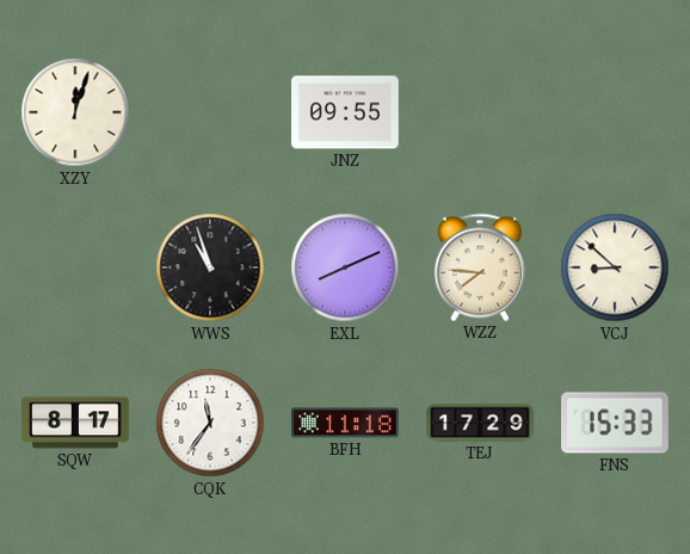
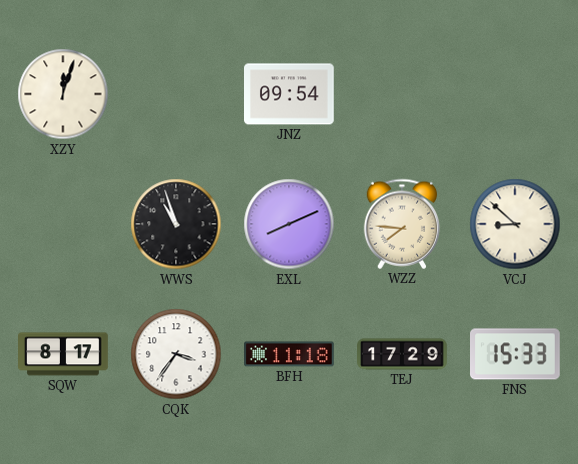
JNZ: 09:55 -> 09:54
CQK: 11:36 -> 3:36
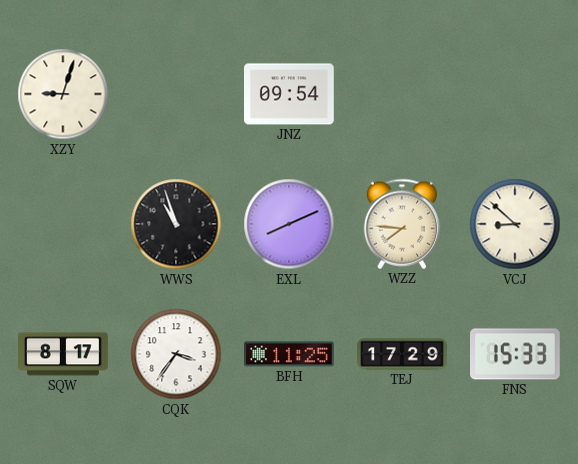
XZY: 12:03 -> 9:03
BFH: 11:18 -> 11:25
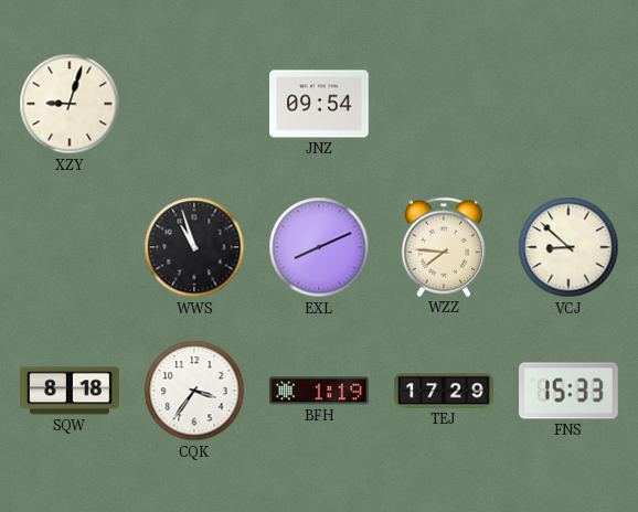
SQW: 8:17 -> 8:18
BFH: 11:25 -> 1:19
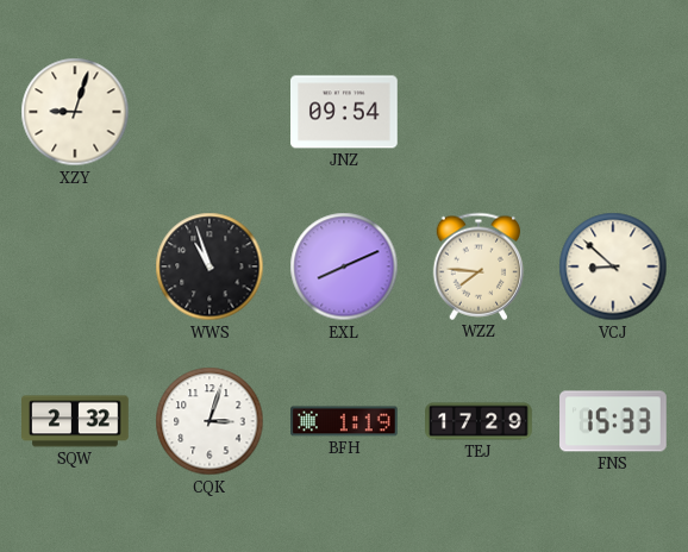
SQW: 8:18 -> 2:32
CQK: 3:36 -> 3:03
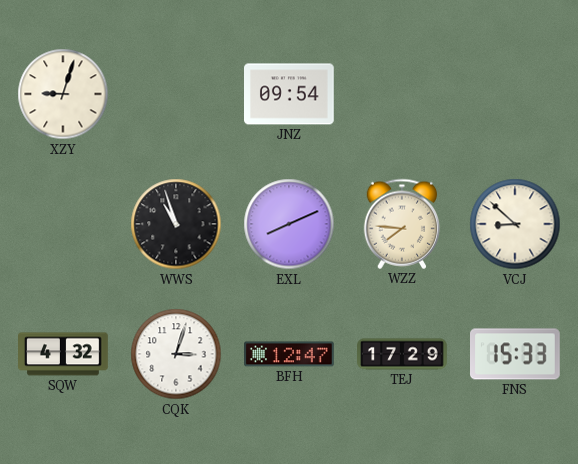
SQW: 2:32 -> 4:32
BFH: 1:19 -> 12:47
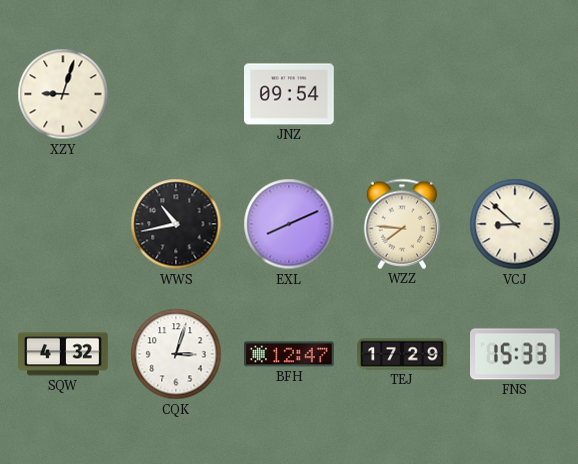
WWS: 10:57 -> 10:43
